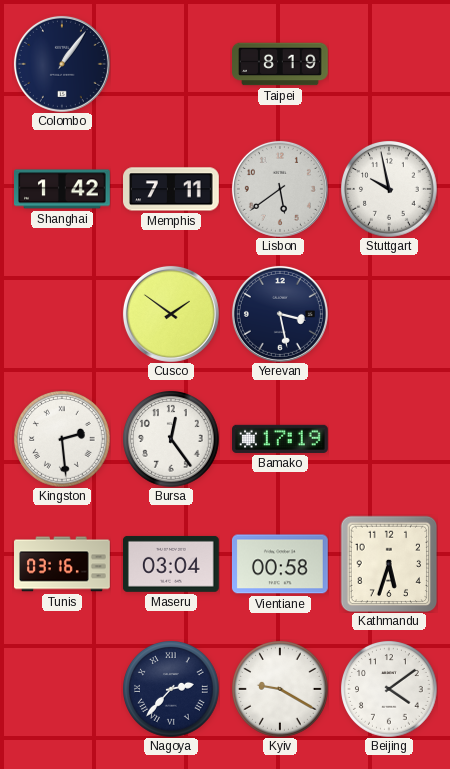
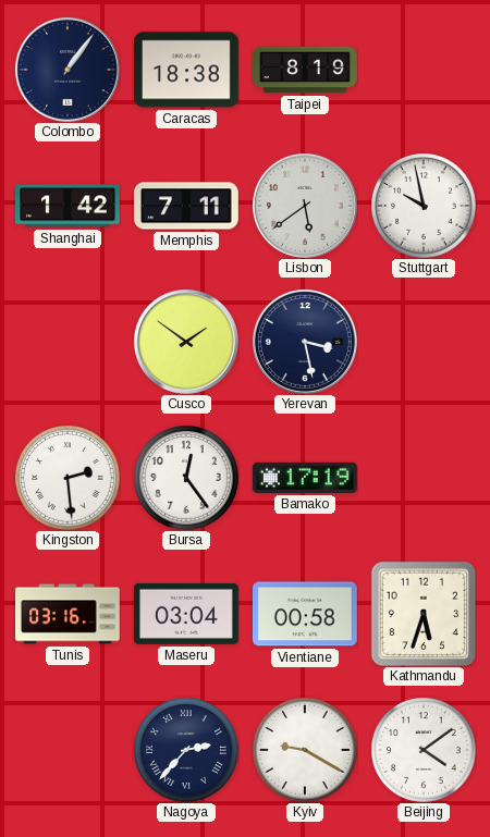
Caracas: none -> 18:38
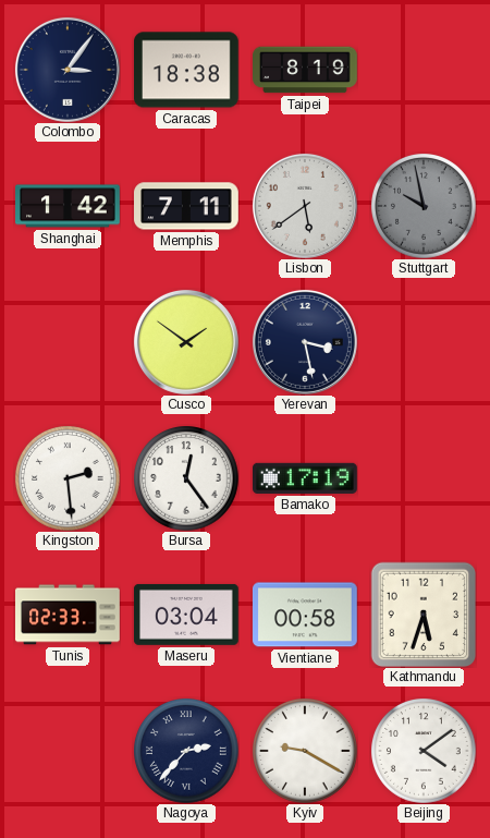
Colombo: 1:06 -> 3:06
Stuttgart dial: white -> grey
Tunis: 03:16 -> 02:33
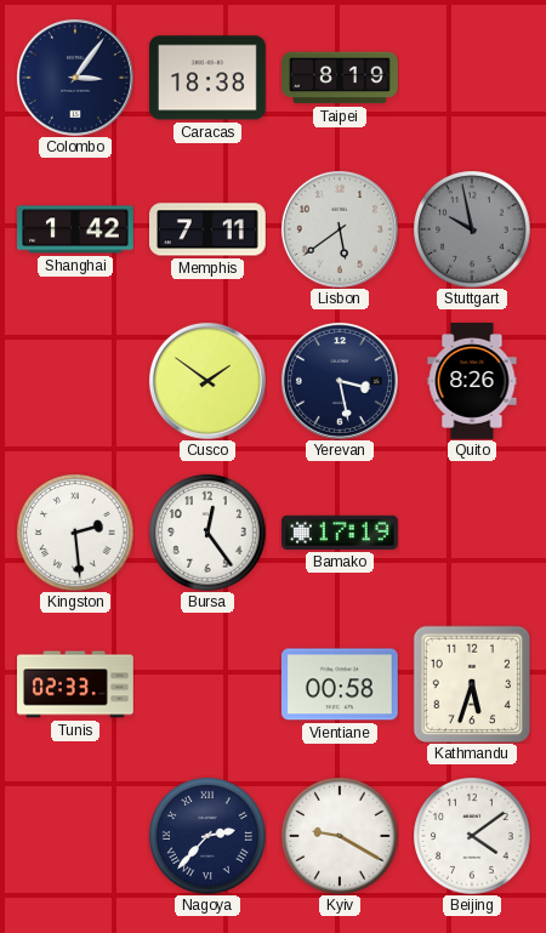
Quito: none -> 8:26
Maseru: 03:04 -> none
